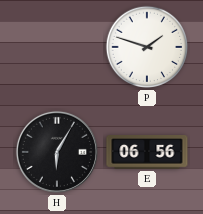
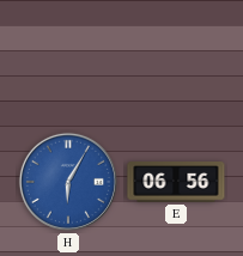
P: 1:48 -> none
H dial: black -> blue
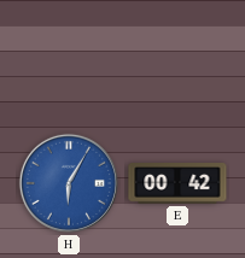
E: 06:56 -> 00:42
